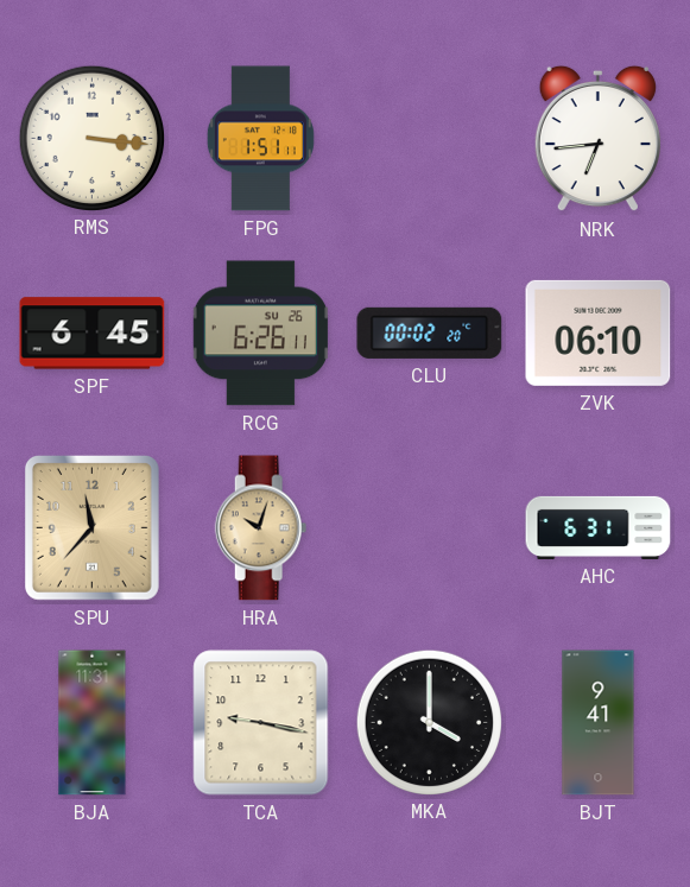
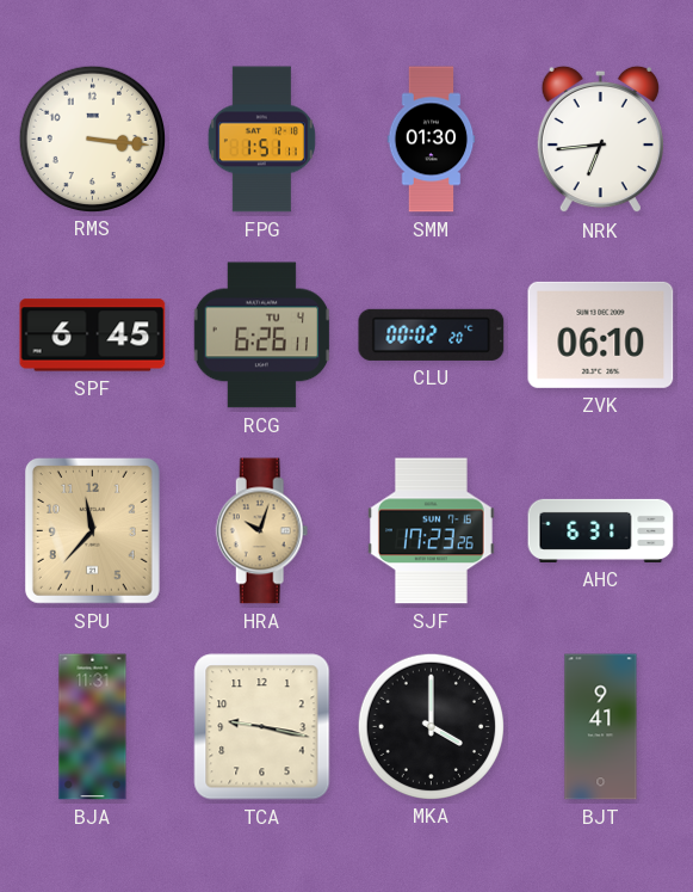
SMM: none -> 01:30
RCG date: SU 26 -> TU 4
SJF: none -> 17:23
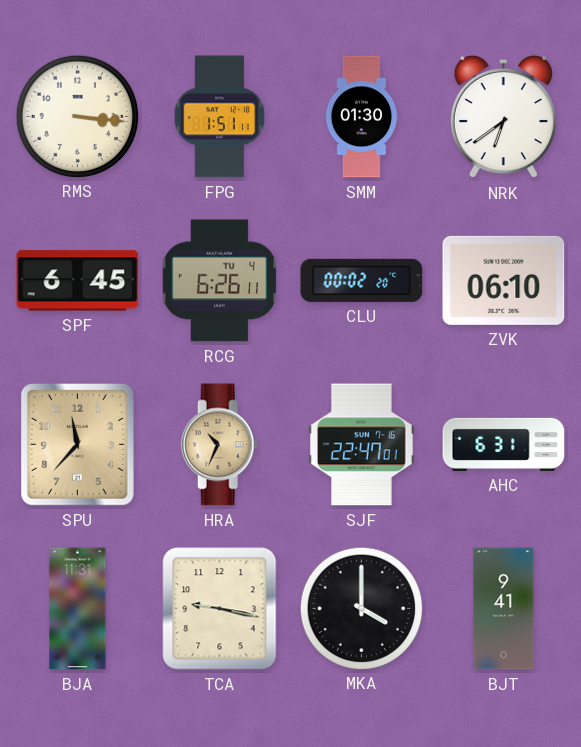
NRK: 6:44 -> 6:39
HRA: 10:03 -> 10:34
SJF: 17:23 -> 22:47
